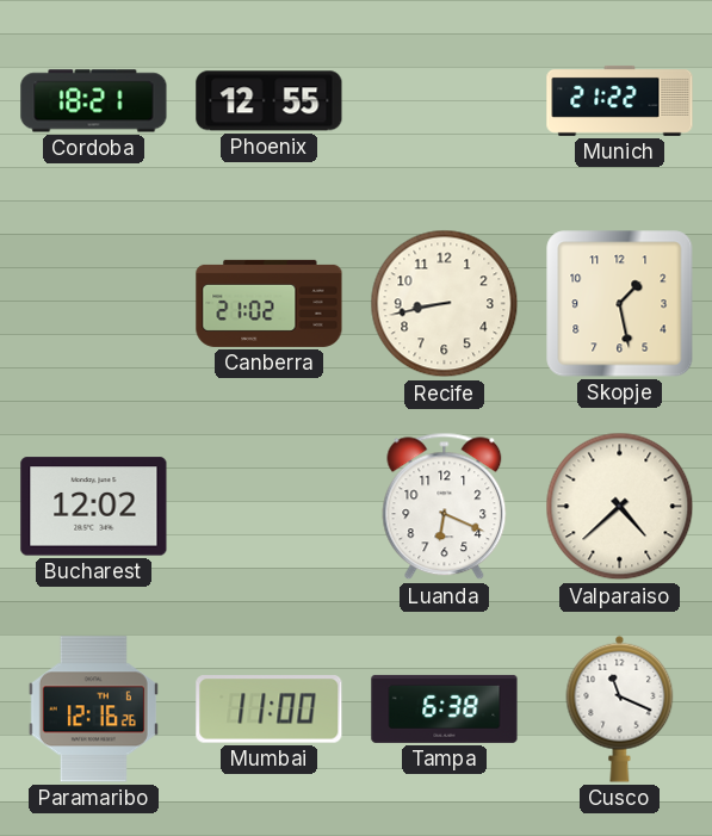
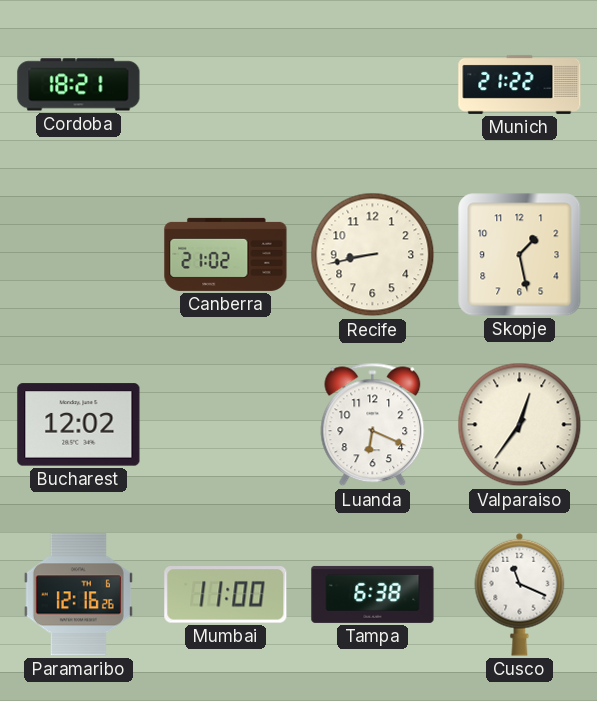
Phoenix: 12:55 -> none
Valparaiso: 4:38 -> 12:36
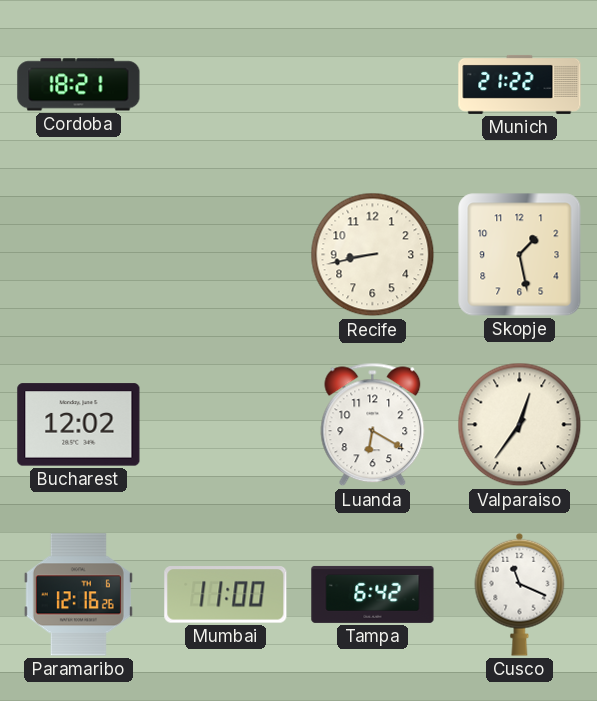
Canberra: 21:02 -> none
Luanda: 6:19 -> 6:20
Tampa: 6:38 -> 6:42
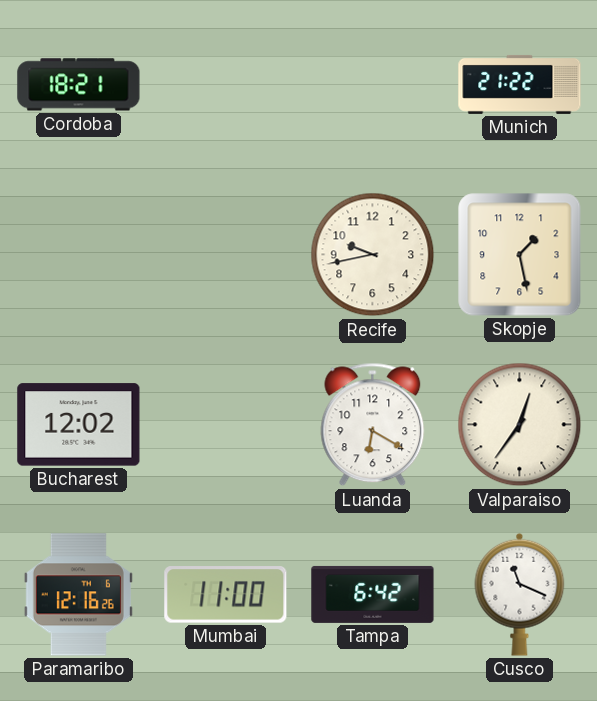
Recife: 8:43 -> 9:43
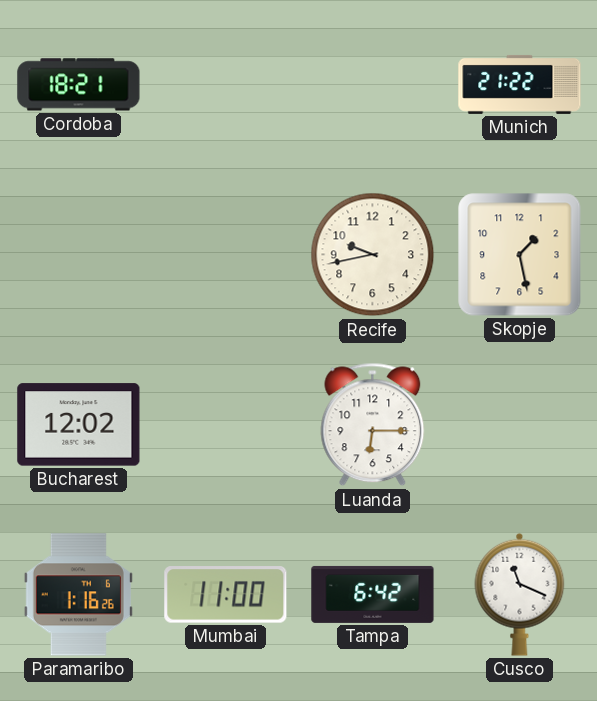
Luanda: 6:20 -> 6:15
Valparaiso: 12:36 -> none
Paramaribo: 12:16 -> 1:16
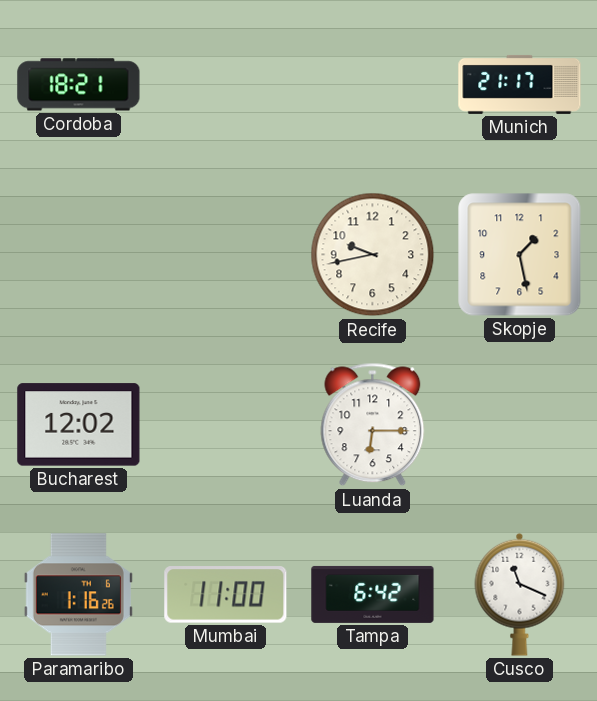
Munich: 21:22 -> 21:17
